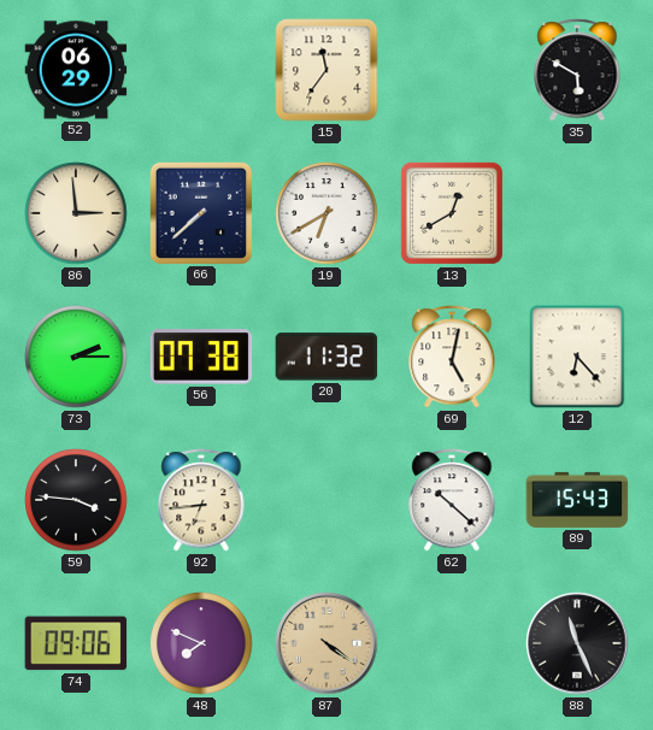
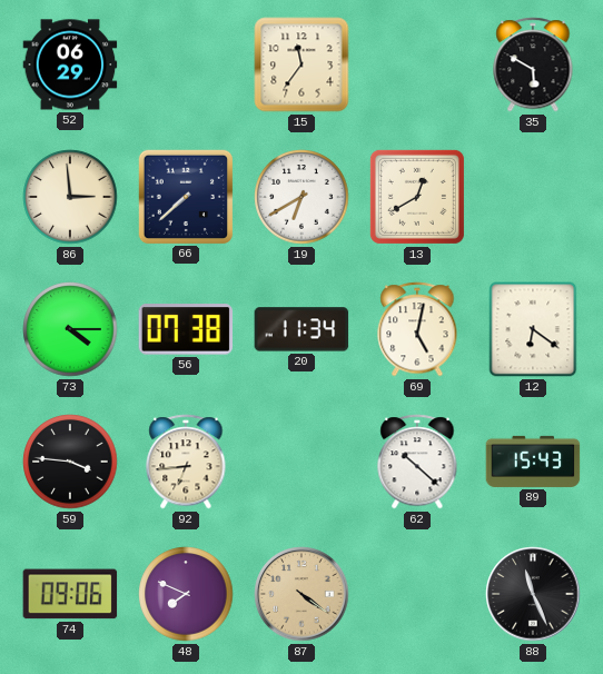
73: 2:15 -> 4:15
20: 11:32 -> 11:34
12: 6:23 -> 6:21
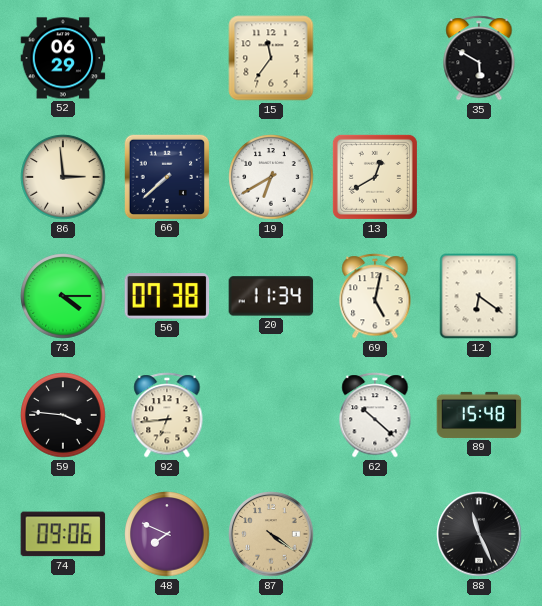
89: 15:43 -> 15:48
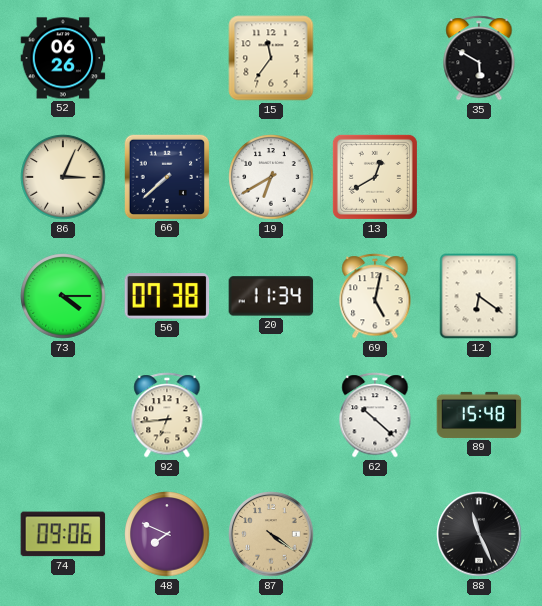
52: 06:29 -> 06:26
86: 2:59 -> 3:04
59: 3:46 -> none
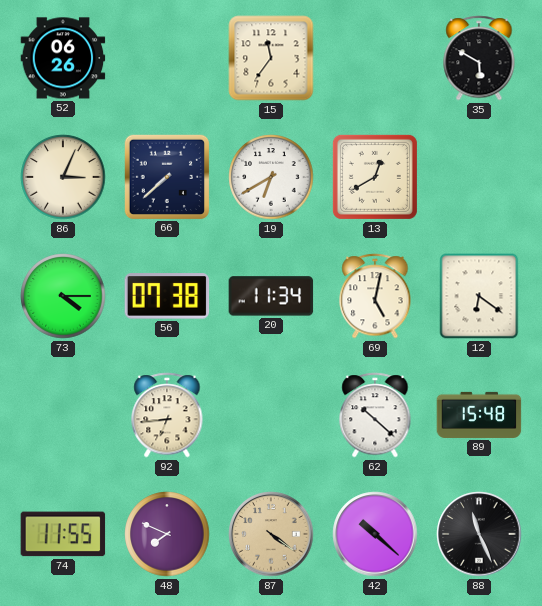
74: 09:06 -> 11:55
42: none -> 10:22
